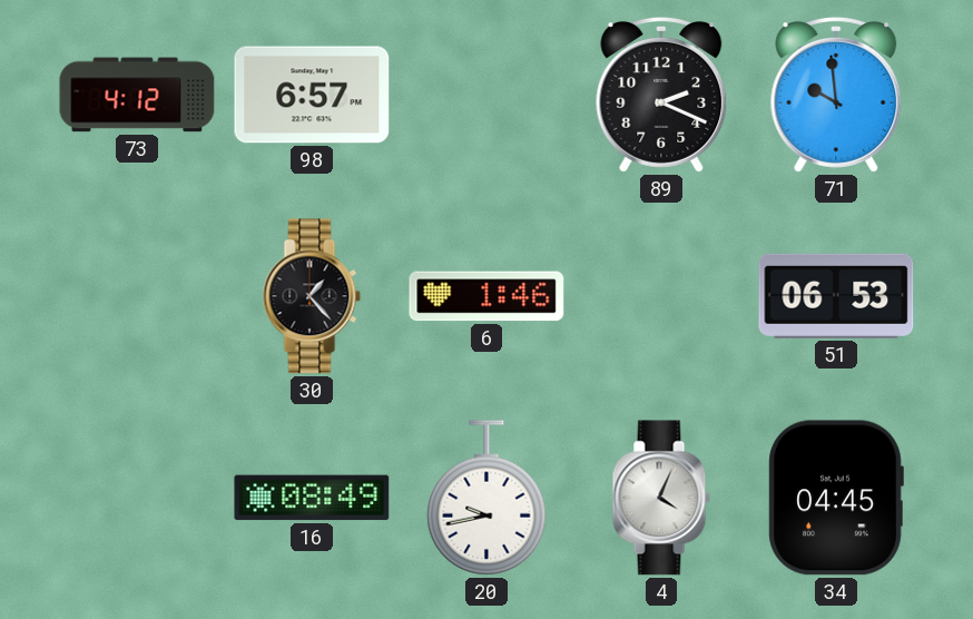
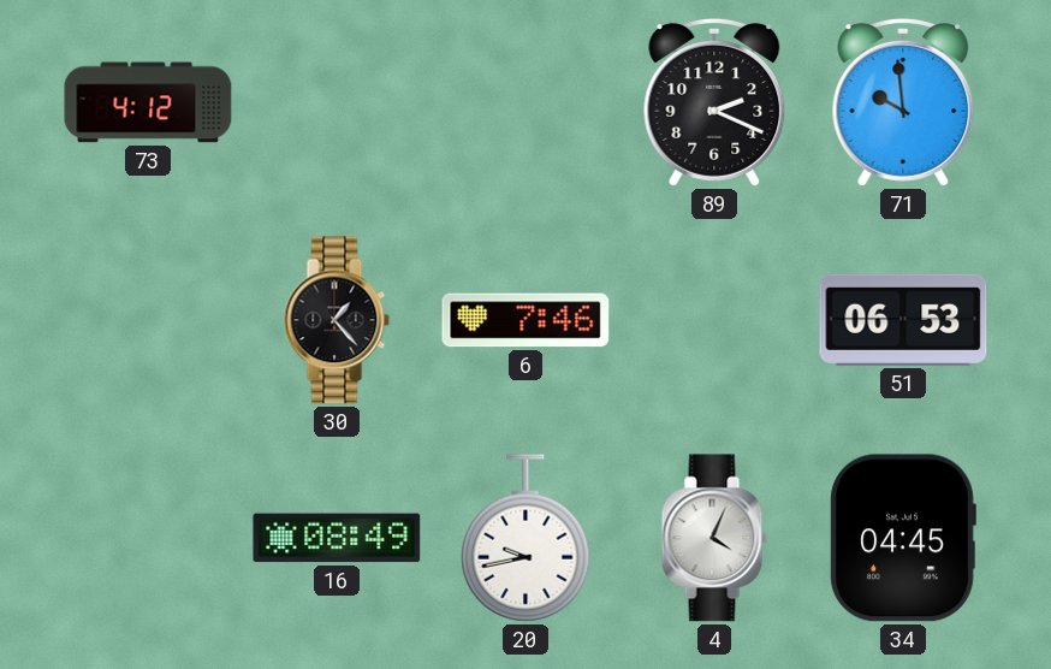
98: 6:57 -> none
6: 1:46 -> 7:46
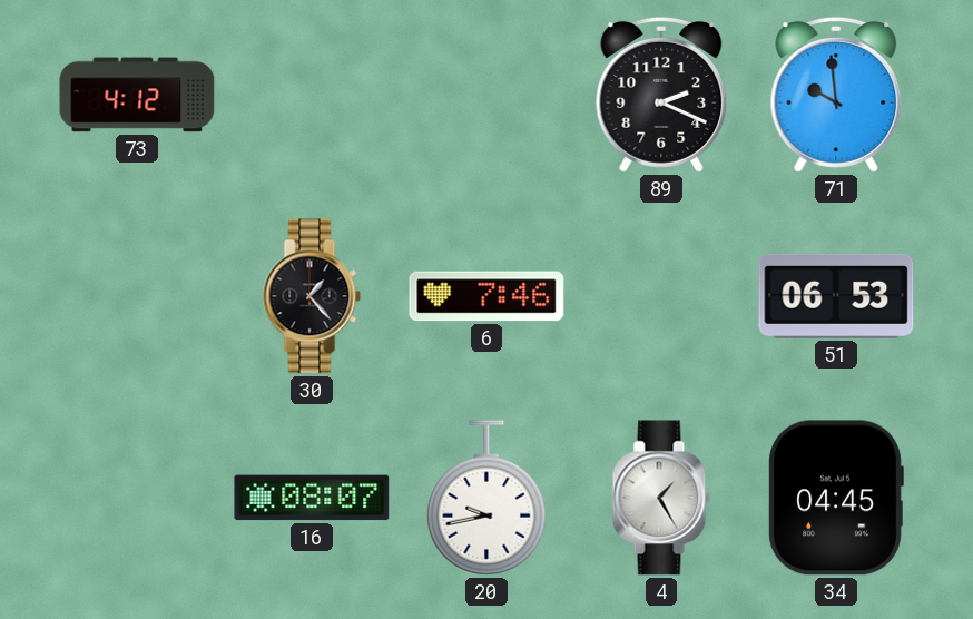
16: 08:49 -> 08:07
4: 4:04 -> 1:25
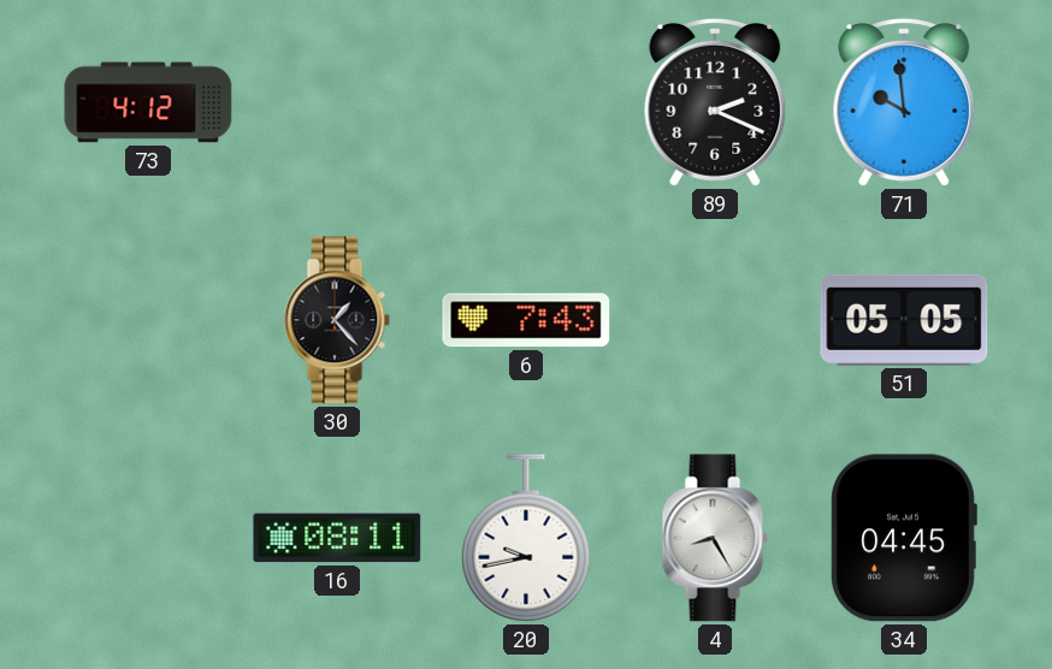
6: 7:46 -> 7:43
51: 06:53 -> 05:05
16: 08:07 -> 08:11
4: 1:25 -> 8:25
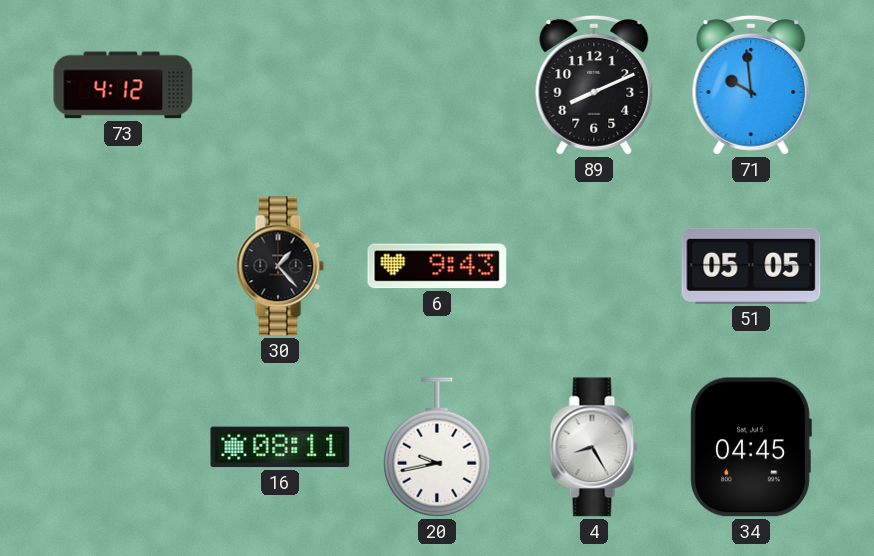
89: 2:19 -> 8:11
6: 7:43 -> 9:43
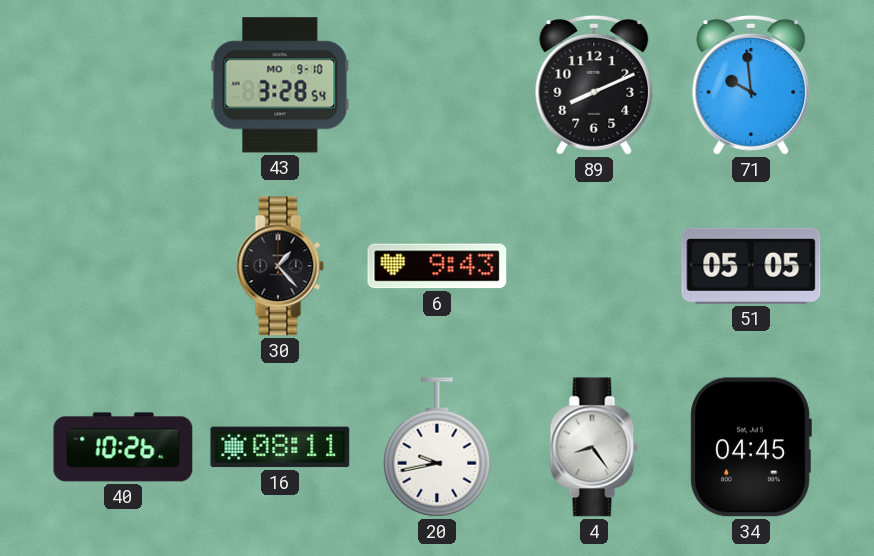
73: 4:12 -> none
43: none -> 3:28
40: none -> 10:26
4: 8:25 -> 8:24
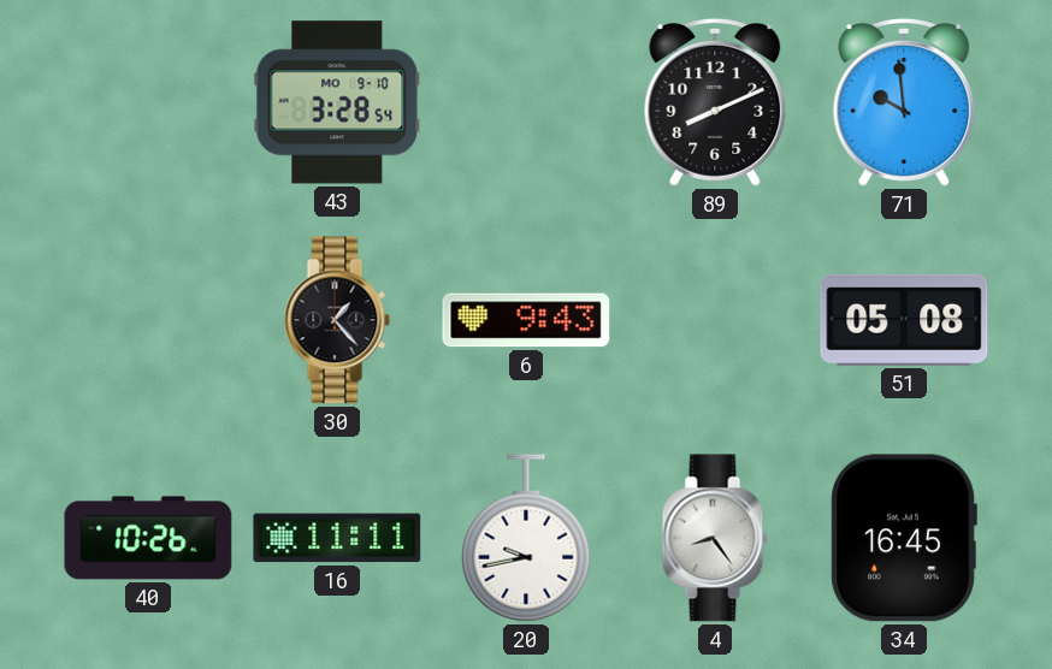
51: 05:05 -> 05:08
16: 08:11 -> 11:11
34: 04:45 -> 16:45
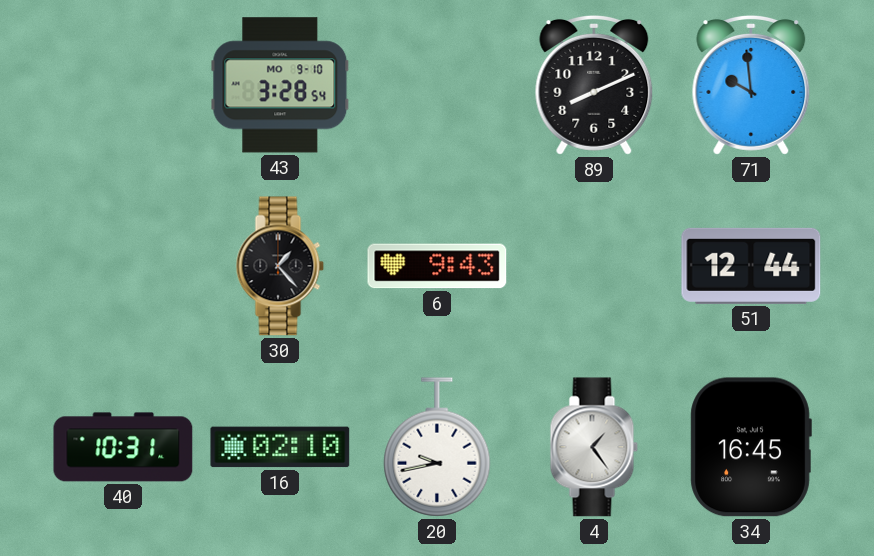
51: 05:08 -> 12:44
40: 10:26 -> 10:31
16: 11:11 -> 02:10
4: 8:24 -> 1:24
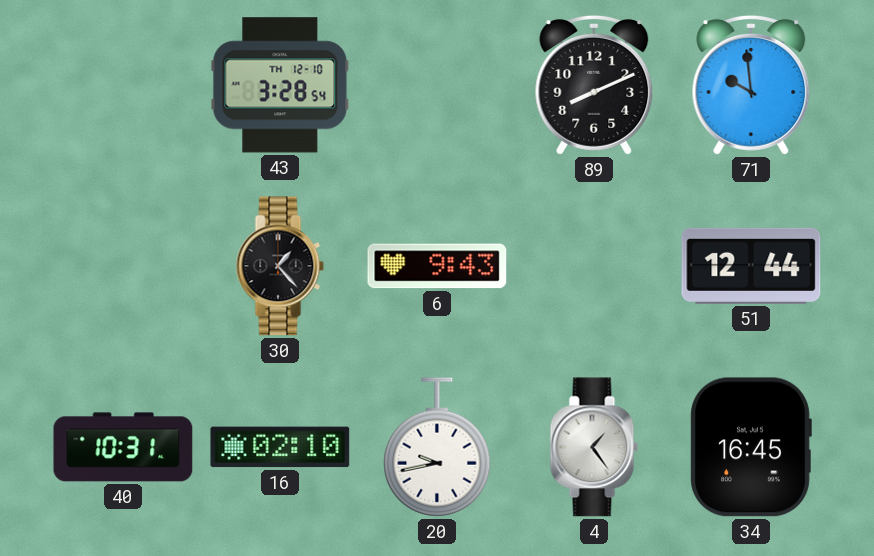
43 date: MO 9-10 -> TH 12-10
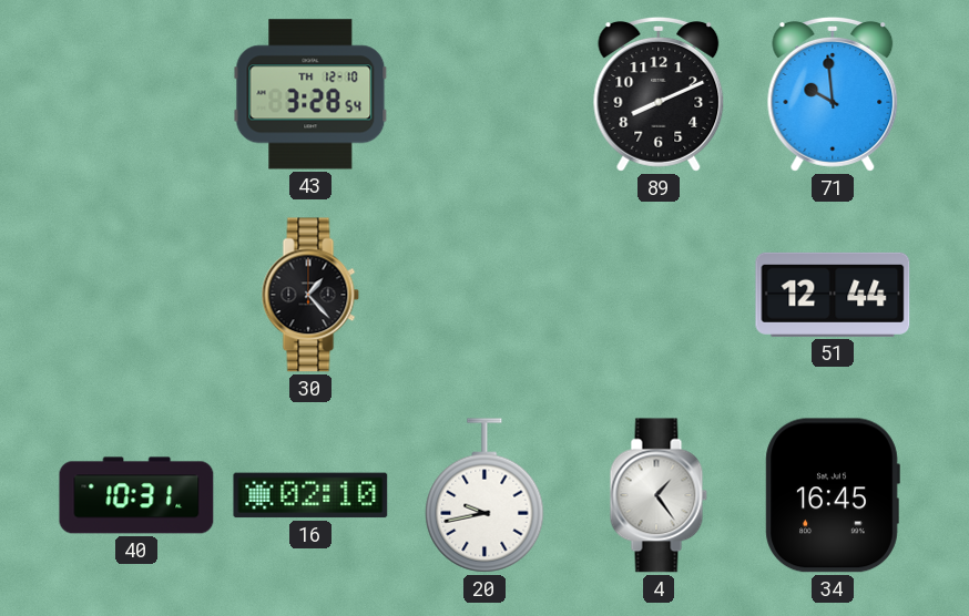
6: 9:43 -> none
